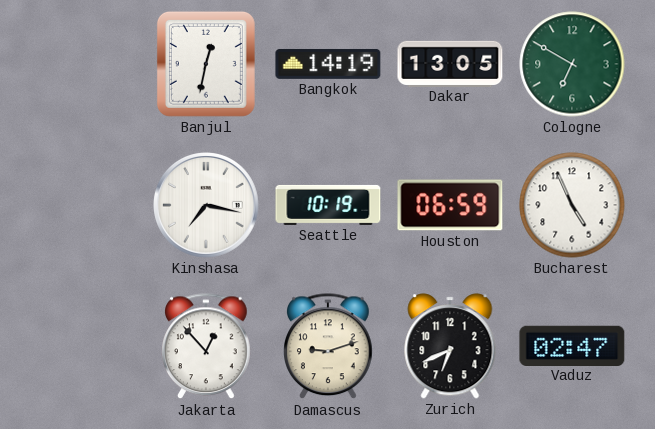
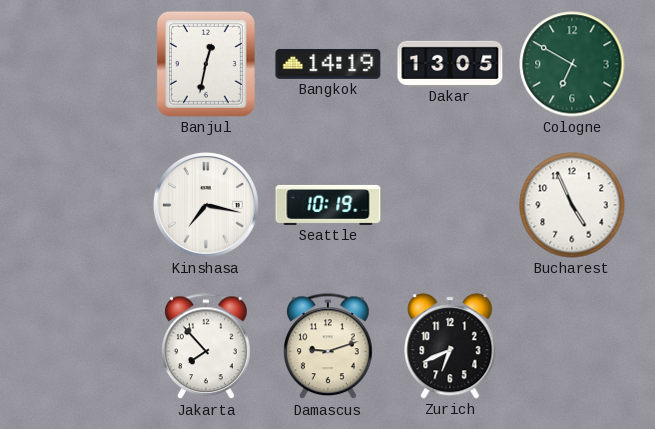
Houston: 06:59 -> none
Jakarta: 12:53 -> 7:53
Vaduz: 02:47 -> none
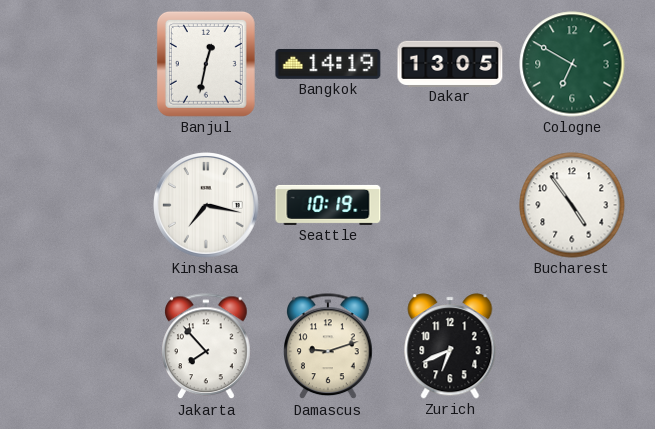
Bucharest: 4:56 -> 4:54
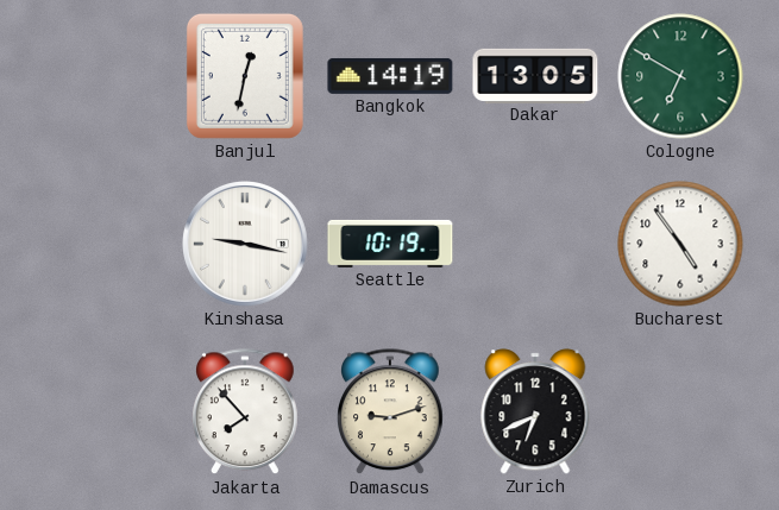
Kinshasa: 7:17 -> 9:17
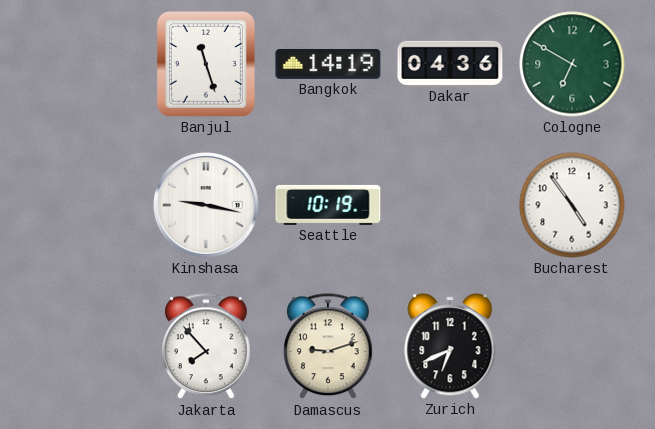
Banjul: 12:32 -> 11:27
Dakar: 13:05 -> 04:36
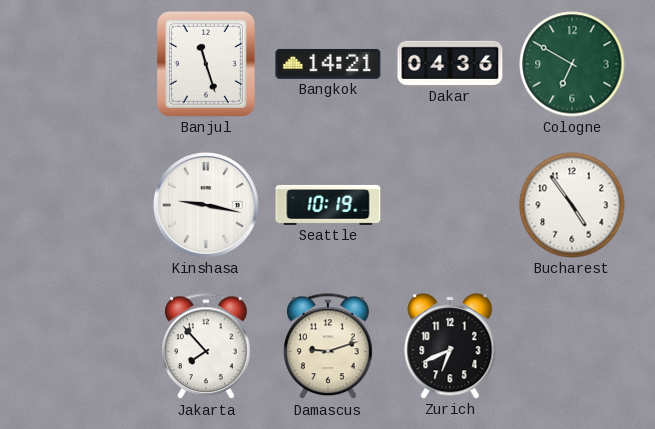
Bangkok: 14:19 -> 14:21
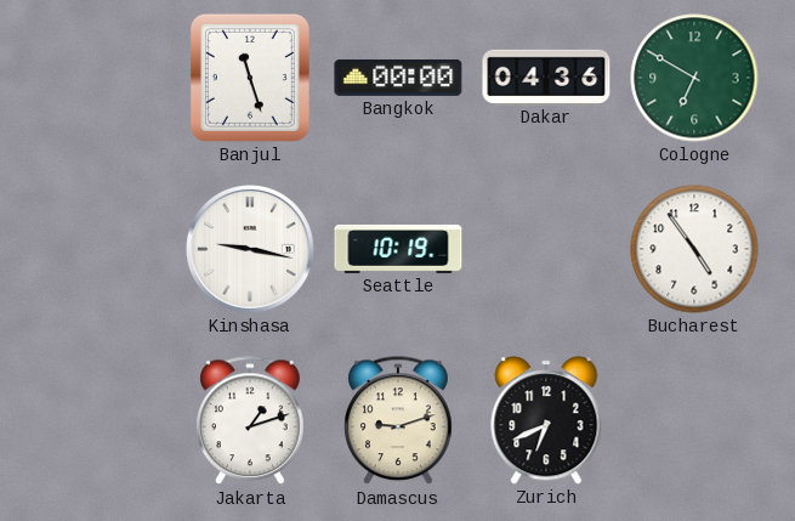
Bangkok: 14:21 -> 00:00
Jakarta: 7:53 -> 1:12
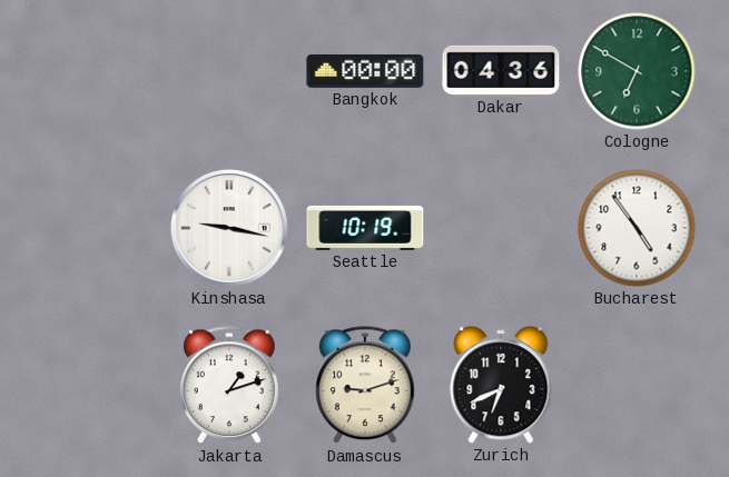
Banjul: 11:27 -> none
